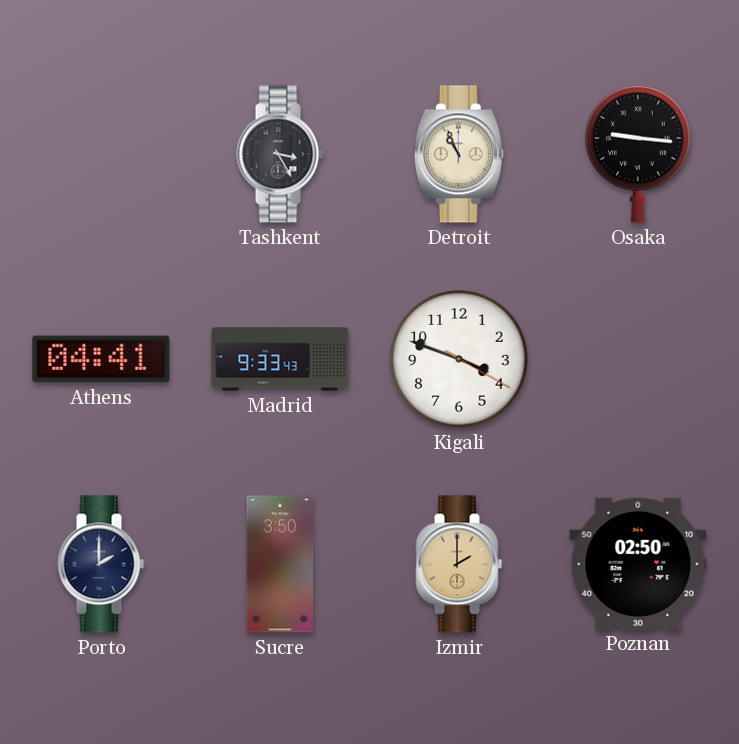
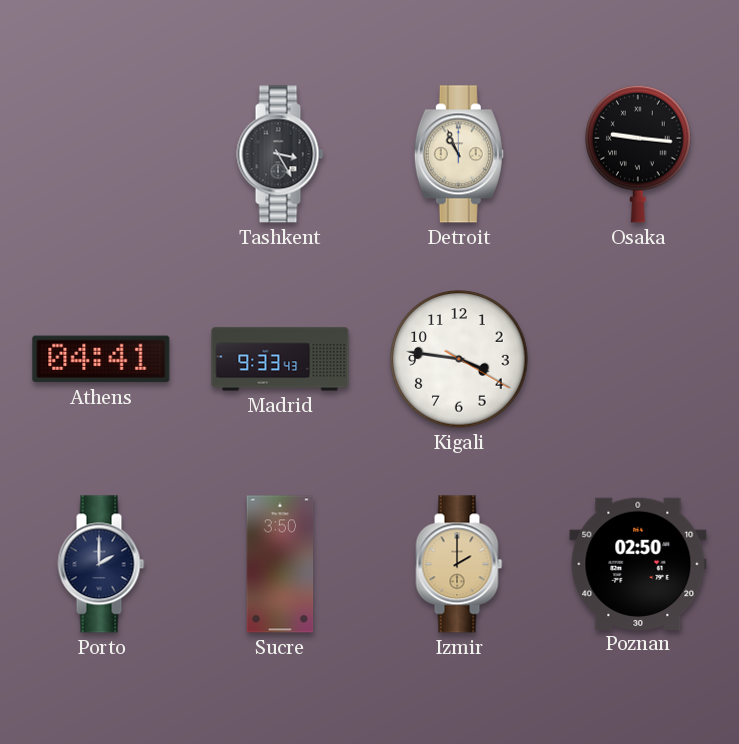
Kigali: 3:48 -> 3:46
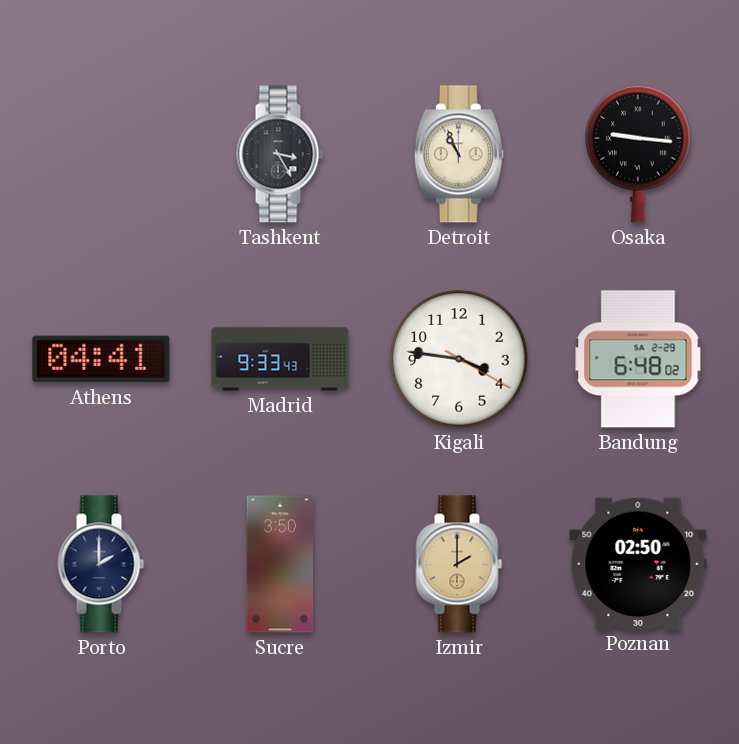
Bandung: none -> 6:48
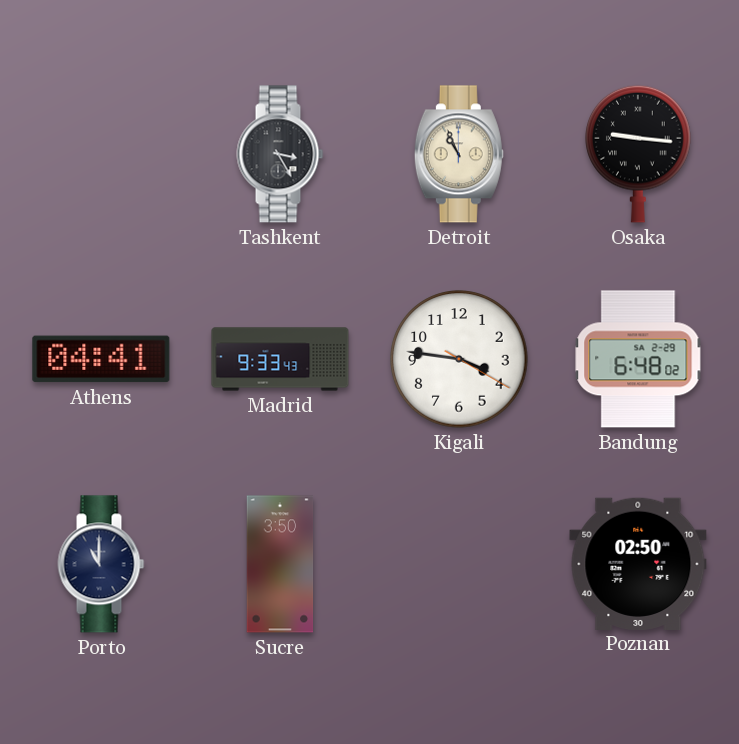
Porto: 2:00 -> 11:00
Izmir: 2:00 -> none
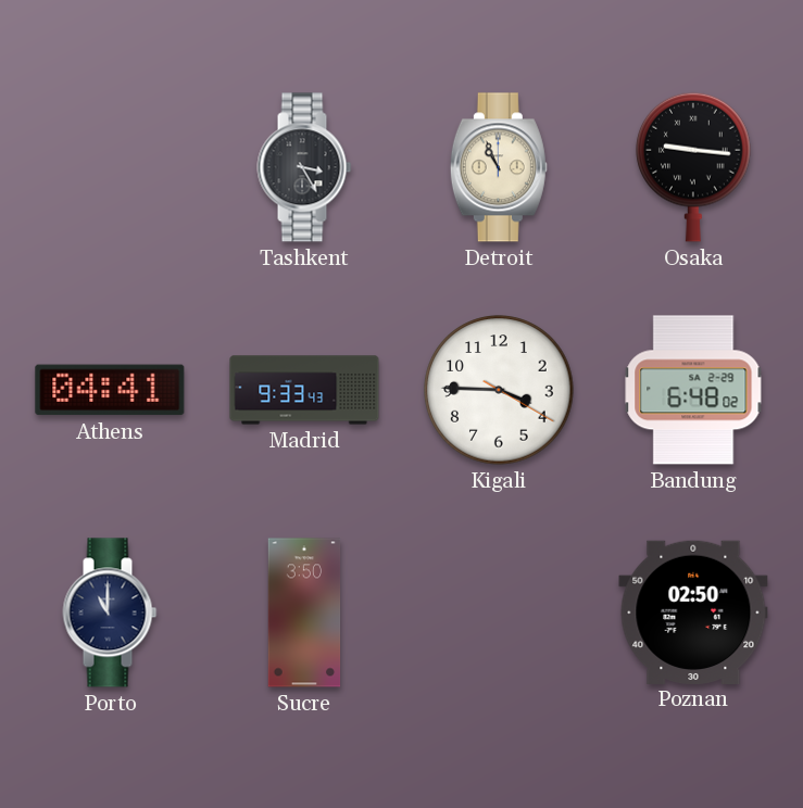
Kigali: 3:46 -> 3:45
